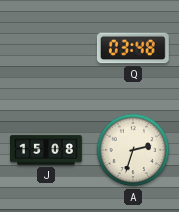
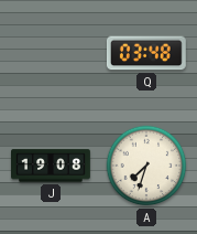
J: 15:08 -> 19:08
A: 2:33 -> 7:33
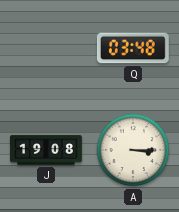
A: 7:33 -> 3:15
